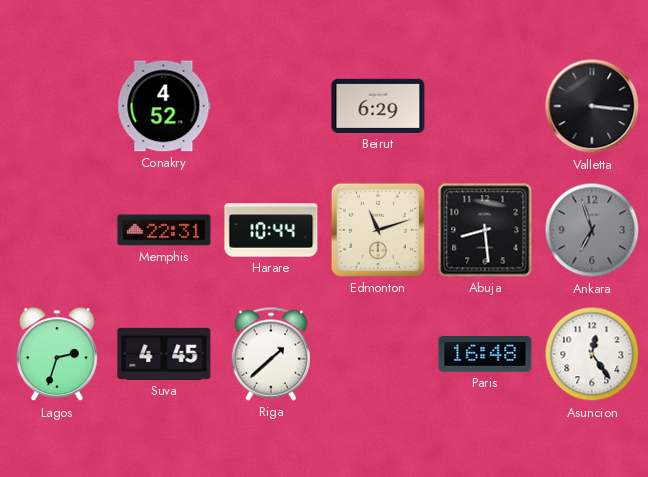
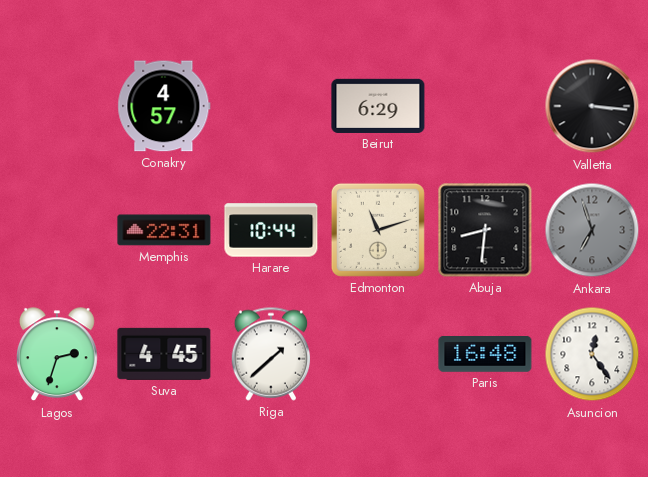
Conakry: 4:52 -> 4:57
Abuja: 8:29 -> 8:31
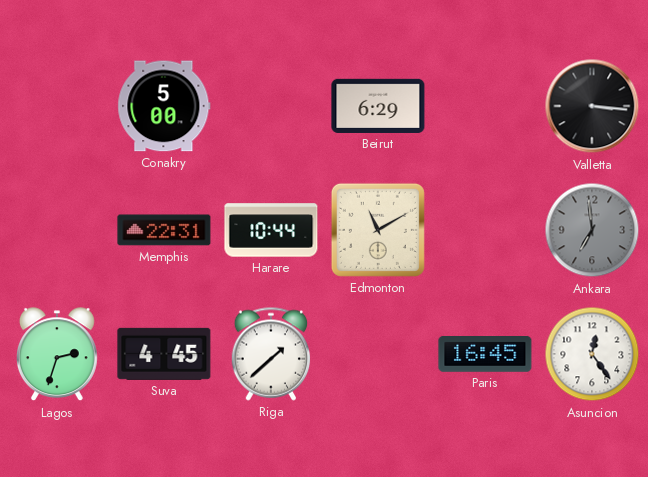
Conakry: 4:57 -> 5:00
Edmonton: 11:12 -> 11:10
Abuja: 8:31 -> none
Ankara: 6:57 -> 6:59
Paris: 16:48 -> 16:45
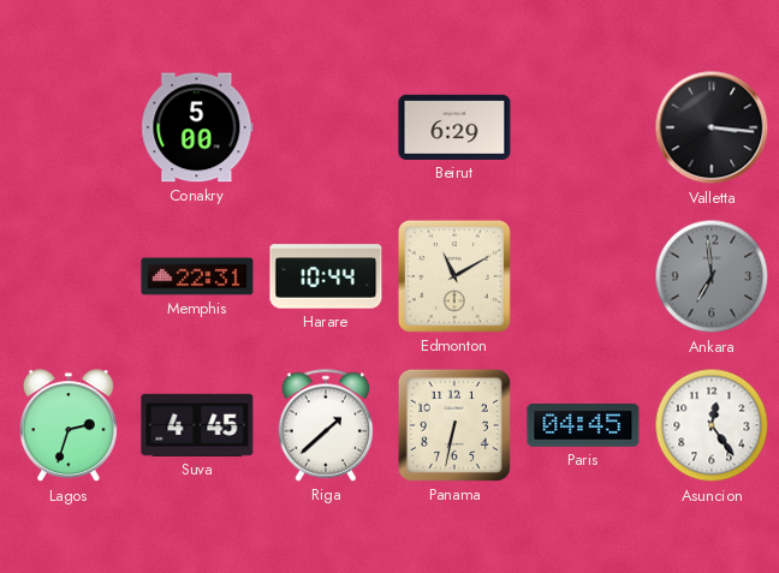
Panama: none -> 6:32
Paris: 16:45 -> 04:45
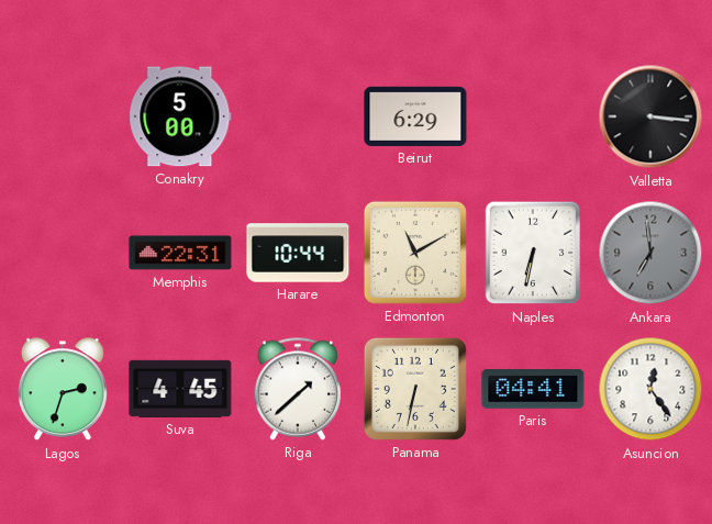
Naples: none -> 6:32
Paris: 04:45 -> 04:41
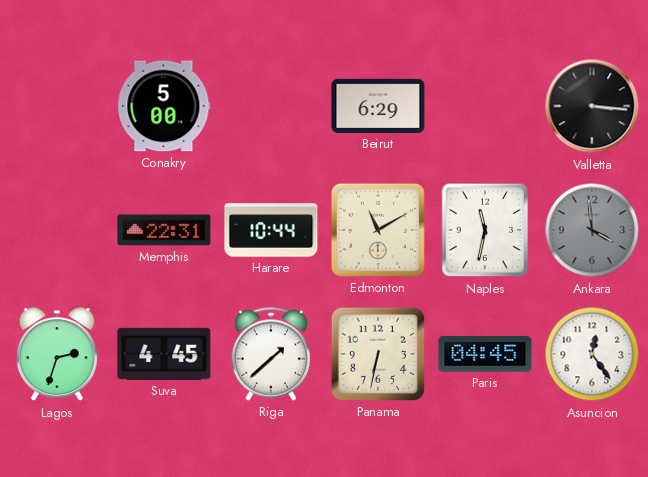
Naples: 6:32 -> 11:32
Ankara: 6:59 -> 3:59
Paris: 04:41 -> 04:45
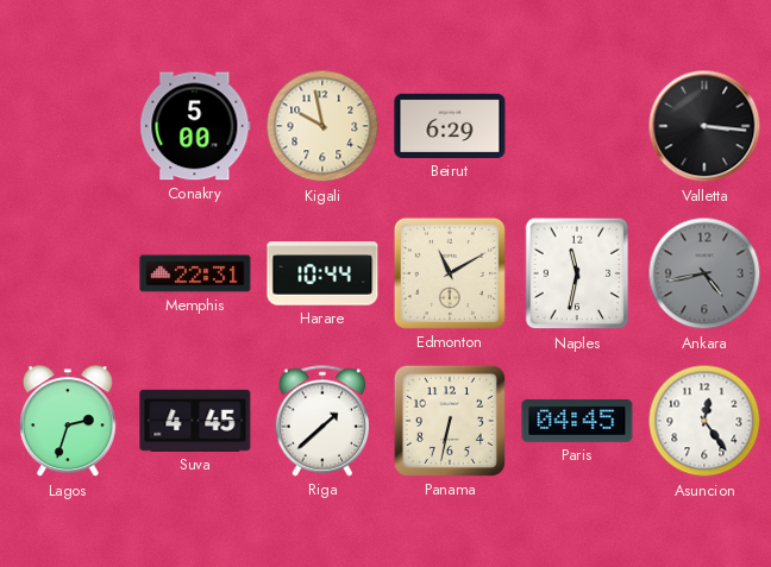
Kigali: none -> 9:58
Ankara: 3:59 -> 4:43
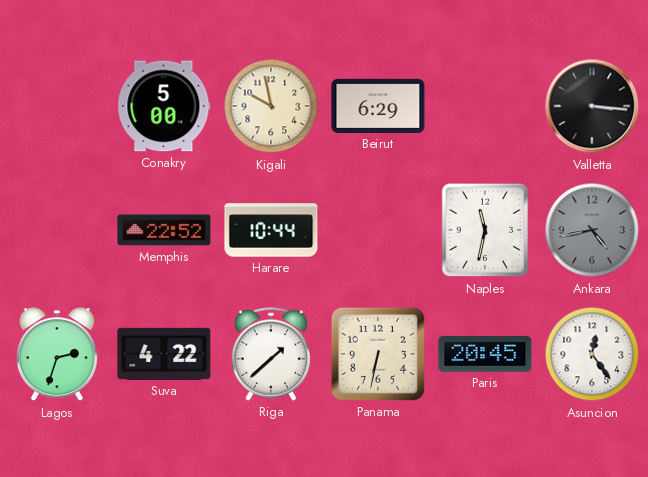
Memphis: 22:31 -> 22:52
Edmonton: 11:10 -> none
Suva: 4:45 -> 4:22
Paris: 04:45 -> 20:45
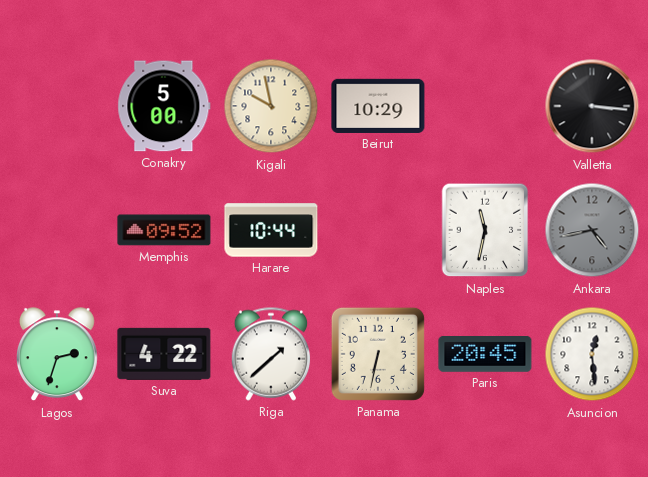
Beirut: 6:29 -> 10:29
Memphis: 22:52 -> 09:52
Asuncion: 12:24 -> 12:29
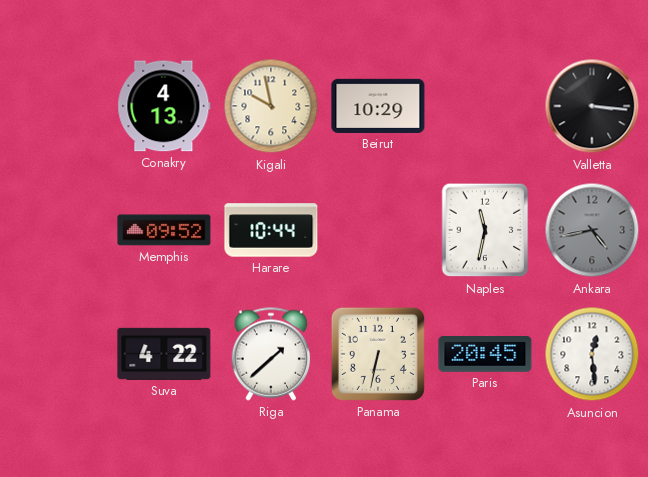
Conakry: 5:00 -> 4:13
Lagos: 2:33 -> none
